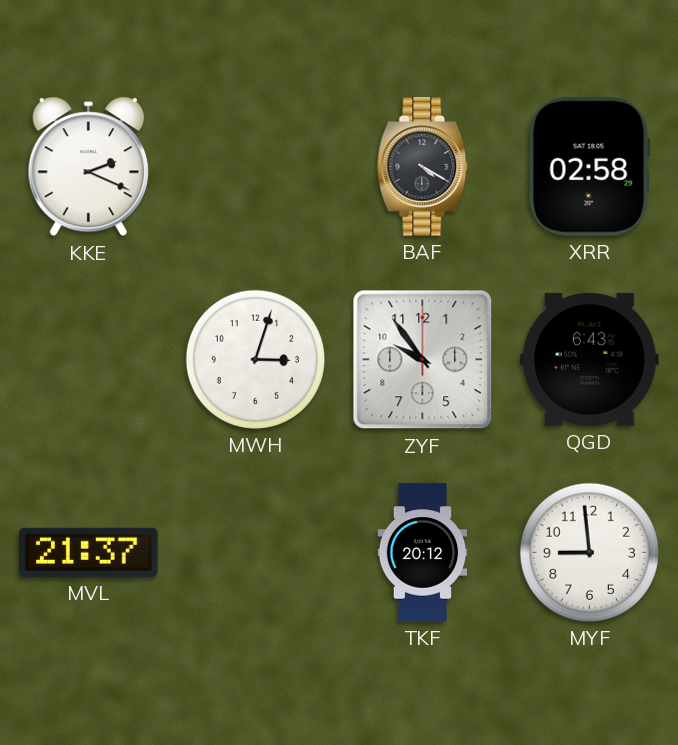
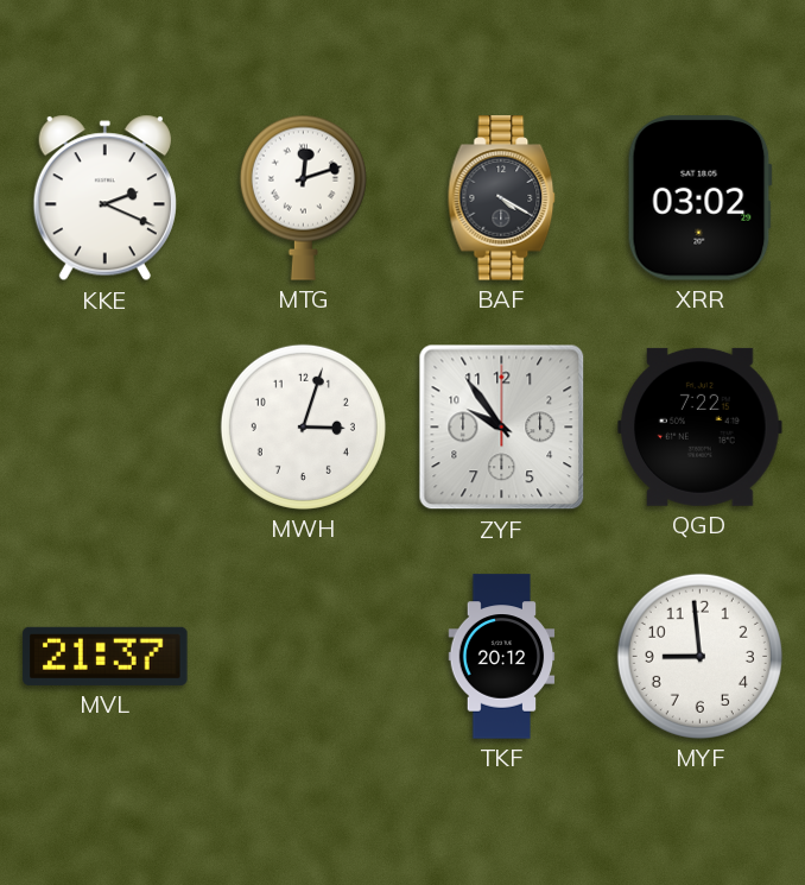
MTG: none -> 12:12
XRR: 02:58 -> 03:02
QGD: 6:43 -> 7:22
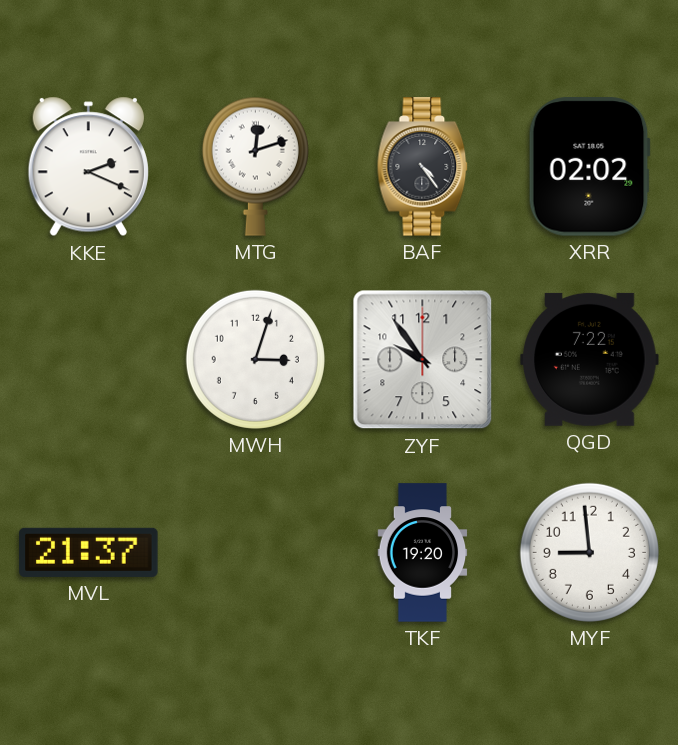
BAF: 4:20 -> 4:24
XRR: 03:02 -> 02:02
TKF: 20:12 -> 19:20
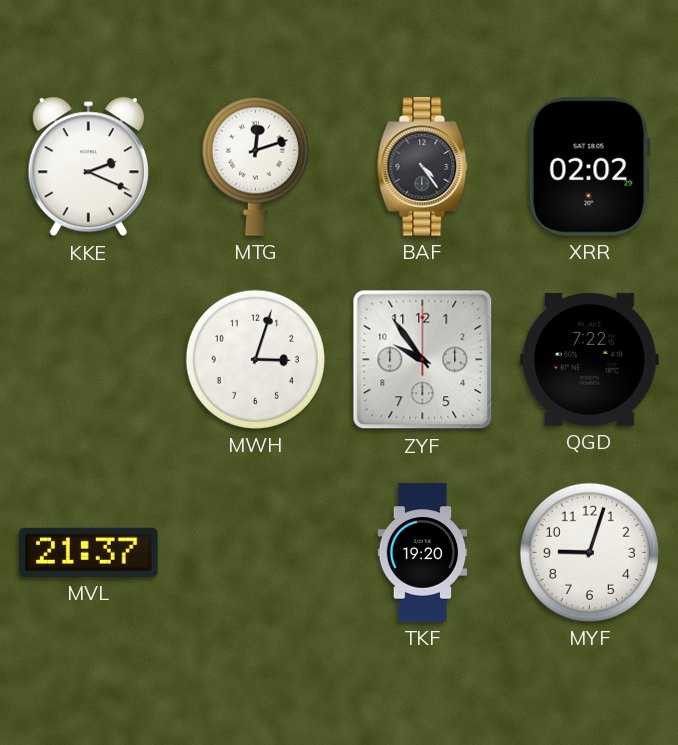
MYF: 8:59 -> 9:03
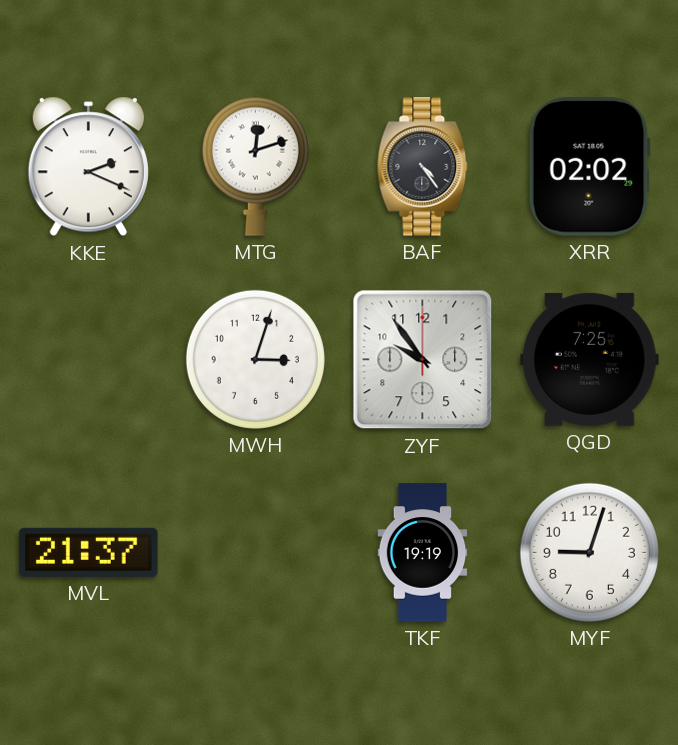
QGD: 7:22 -> 7:25
TKF: 19:20 -> 19:19
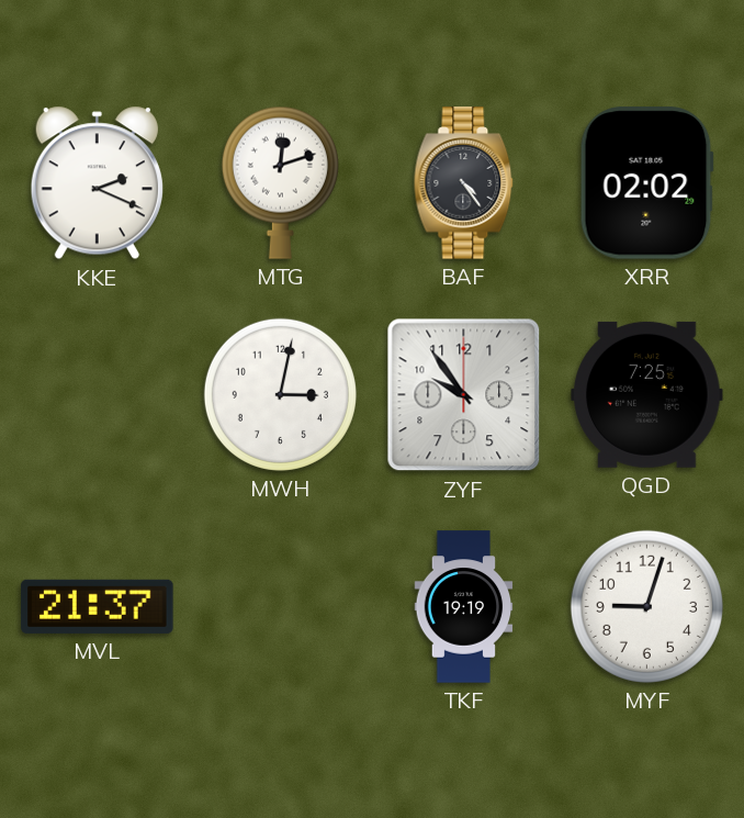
MWH: 3:03 -> 3:02
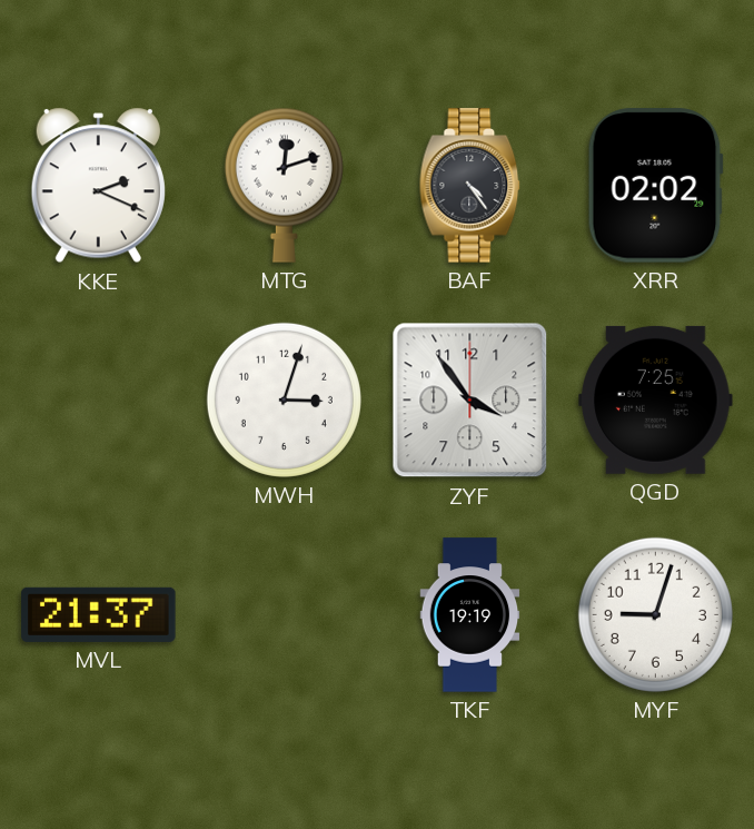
MWH: 3:02 -> 3:03
ZYF: 9:54 -> 3:54
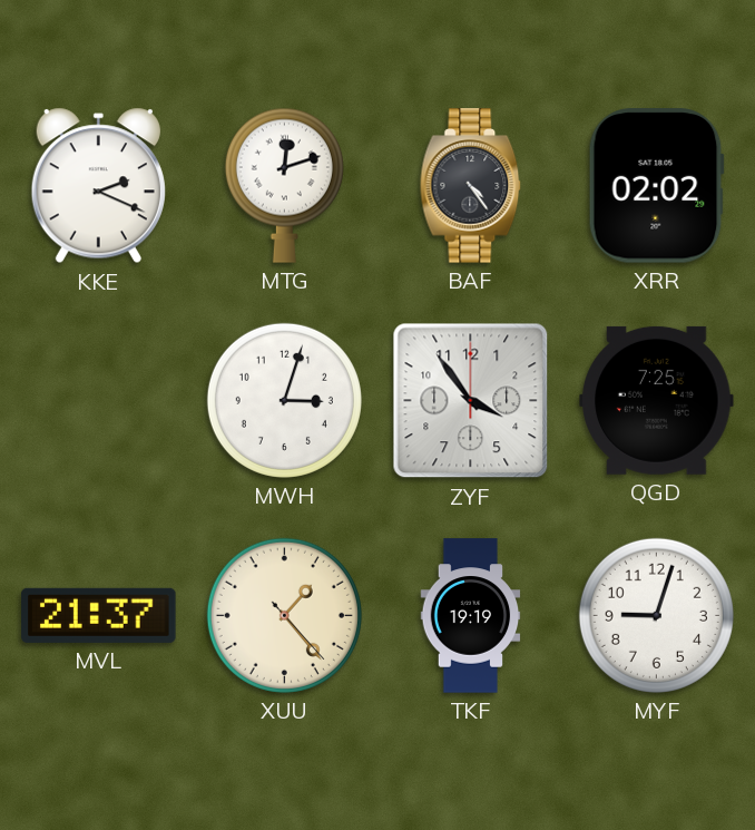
XUU: none -> 1:23
